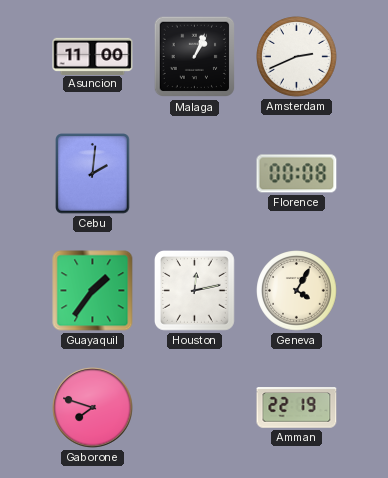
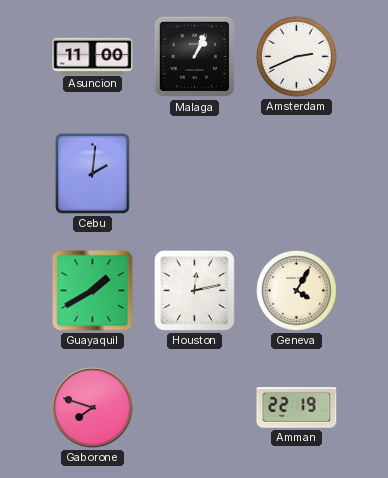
Florence: 00:08 -> none
Guayaquil: 1:36 -> 1:40
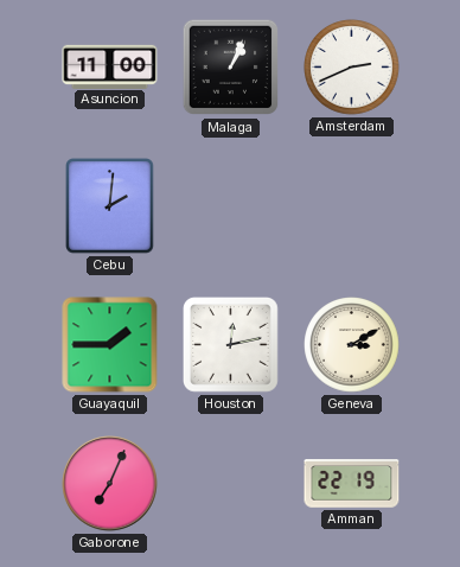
Guayaquil: 1:40 -> 1:45
Geneva: 4:05 -> 3:10
Gaborone: 7:48 -> 7:04
